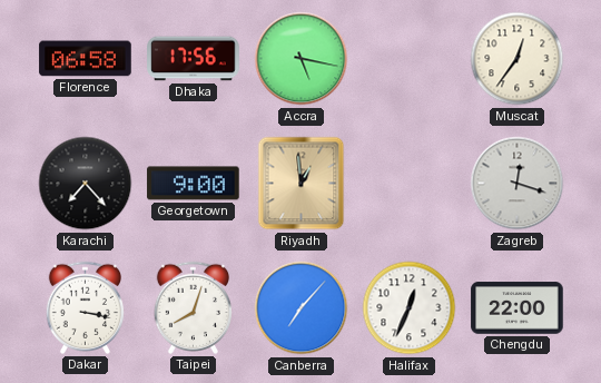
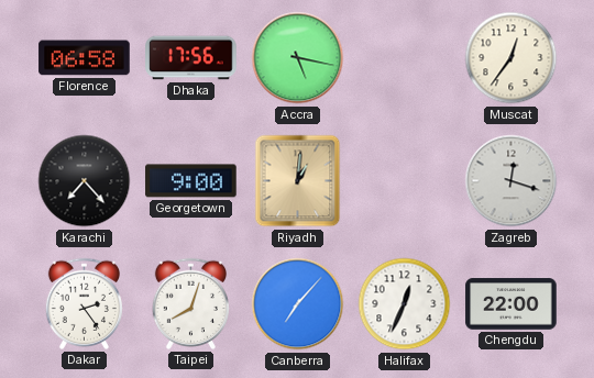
Riyadh: 12:59 -> 1:01
Dakar: 3:17 -> 2:24
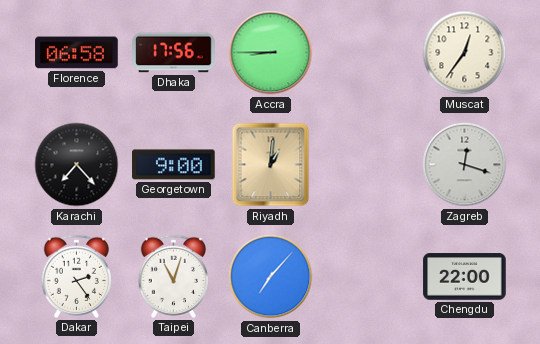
Accra: 5:17 -> 8:45
Taipei: 8:03 -> 11:03
Halifax: 12:34 -> none
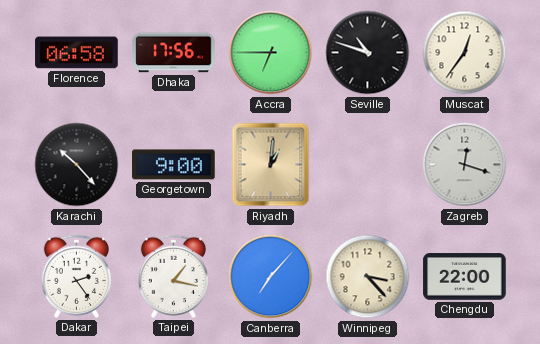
Accra: 8:45 -> 6:45
Seville: none -> 10:48
Karachi: 7:23 -> 10:23
Taipei: 11:03 -> 1:17
Winnipeg: none -> 3:23
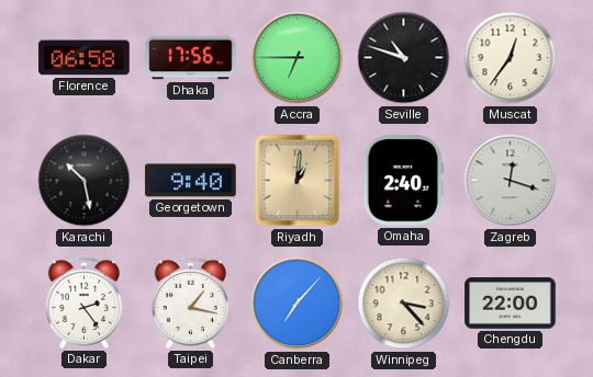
Karachi: 10:23 -> 10:28
Georgetown: 9:00 -> 9:40
Omaha: none -> 2:40
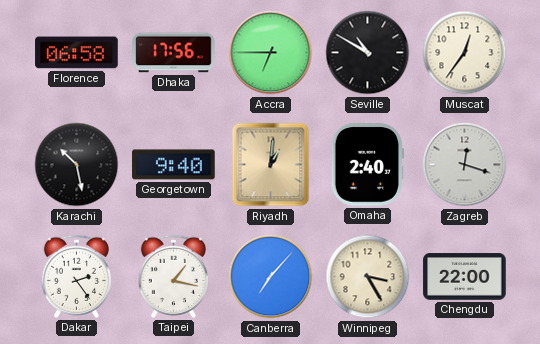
Seville: 10:48 -> 10:50
Winnipeg: 3:23 -> 3:25
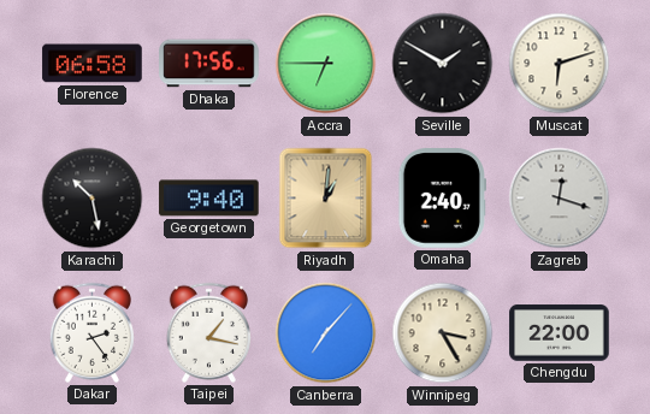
Seville: 10:50 -> 1:50
Muscat: 12:36 -> 6:12
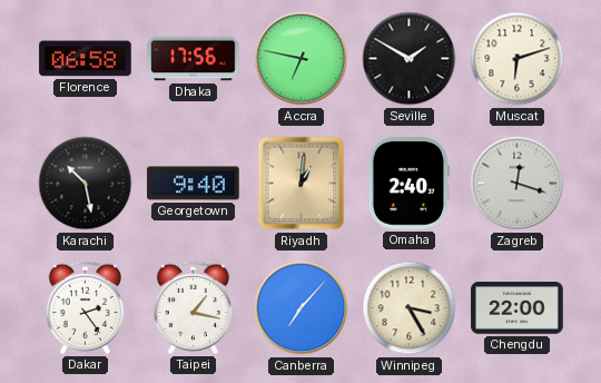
Accra: 6:45 -> 6:47
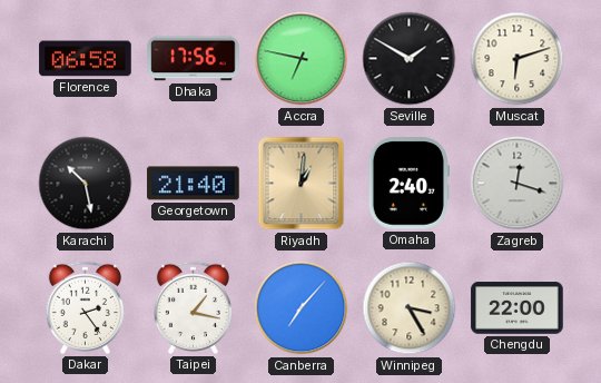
Georgetown: 9:40 -> 21:40
